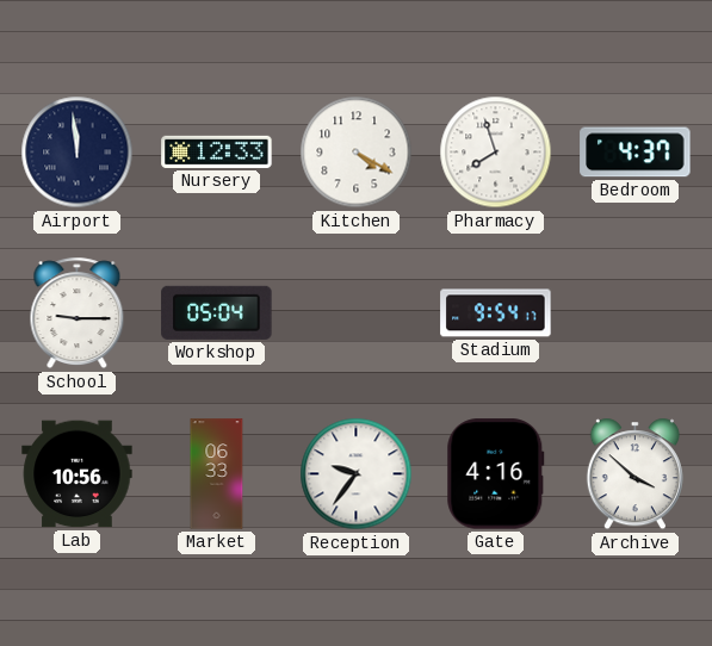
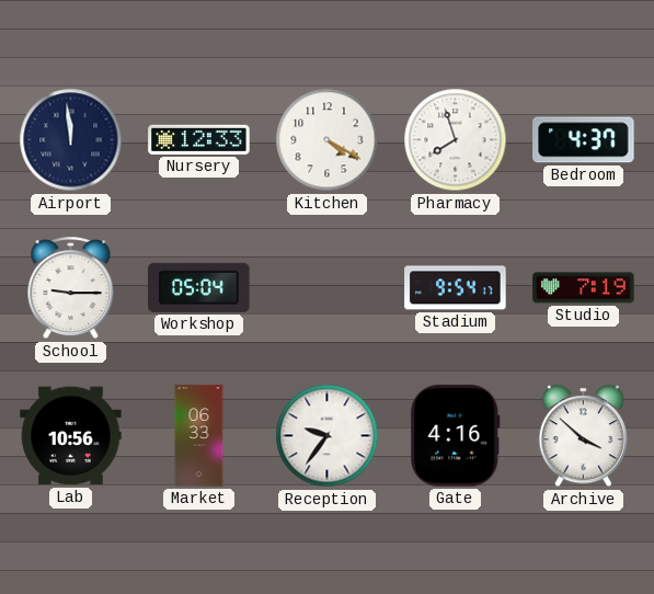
Studio: none -> 7:19
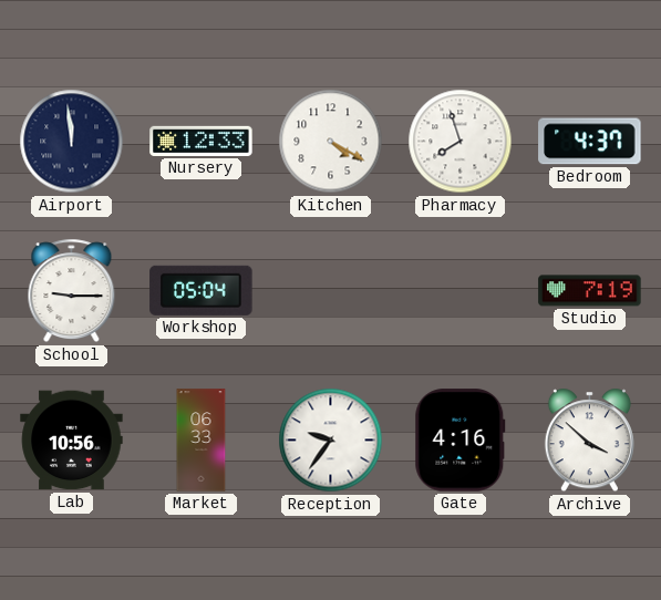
Stadium: 9:54 -> none
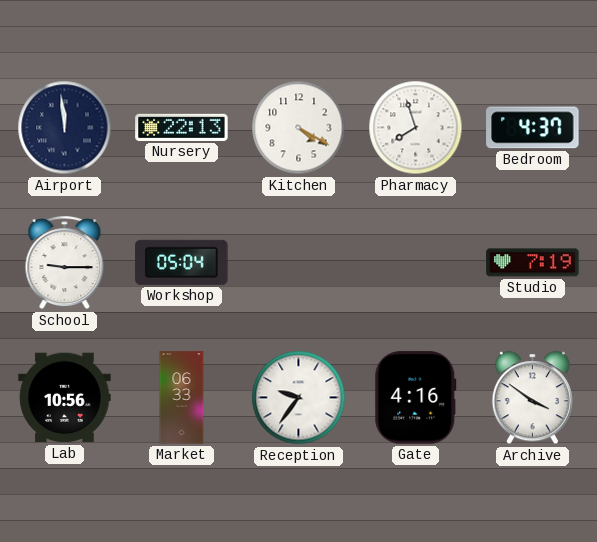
Nursery: 12:33 -> 22:13
Archive: 3:52 -> 3:51
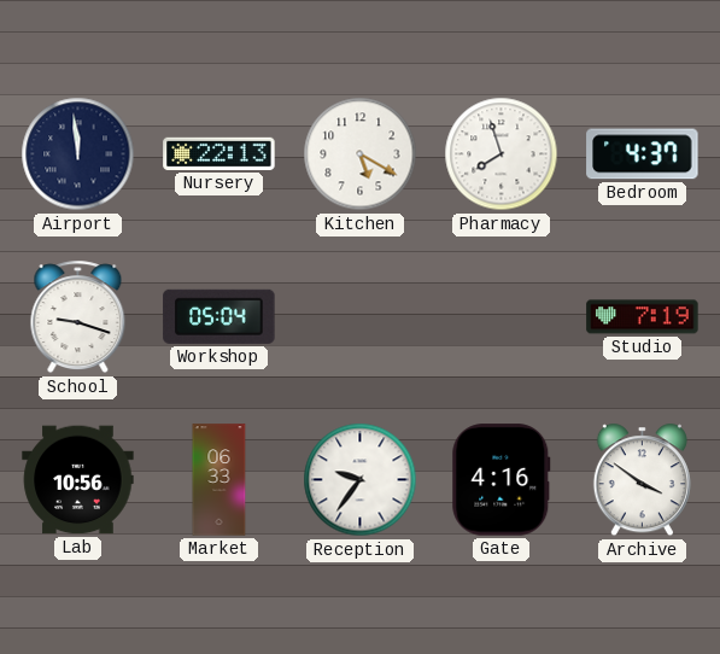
Kitchen: 4:20 -> 5:20
School: 9:15 -> 9:18
